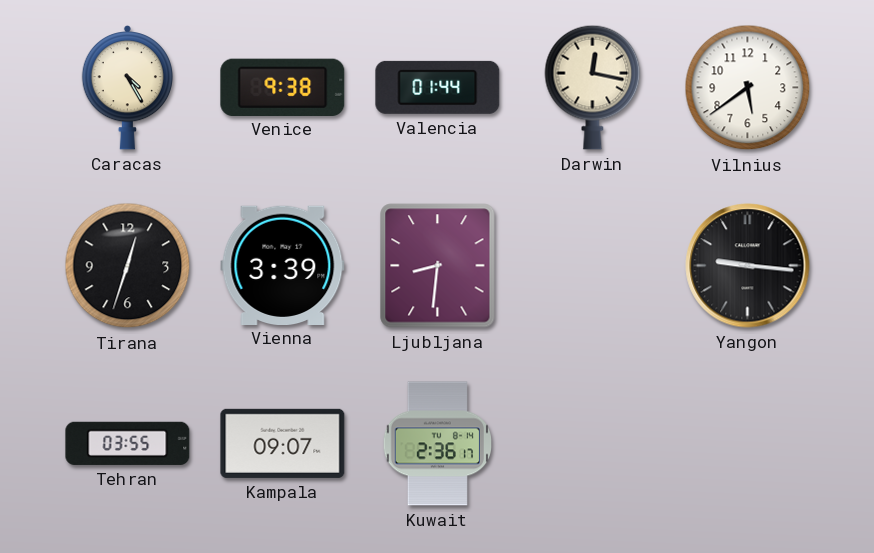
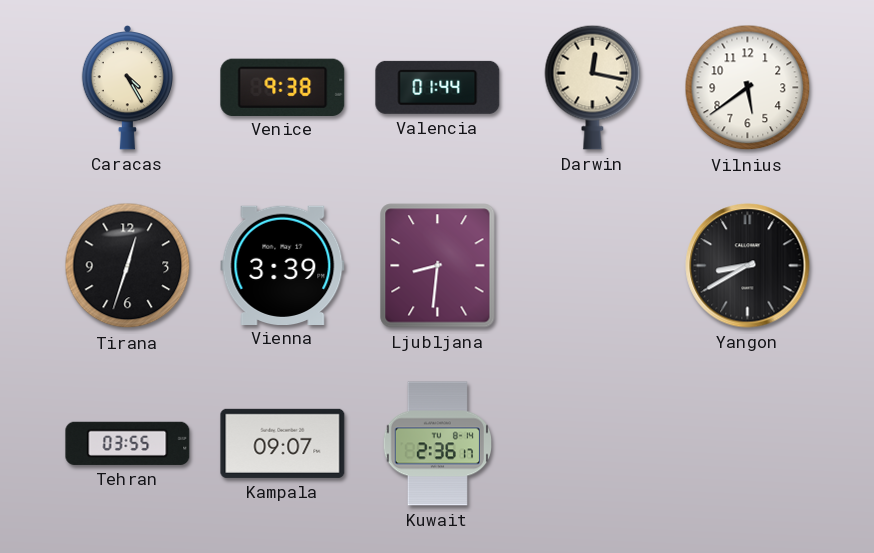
Yangon: 9:16 -> 8:40
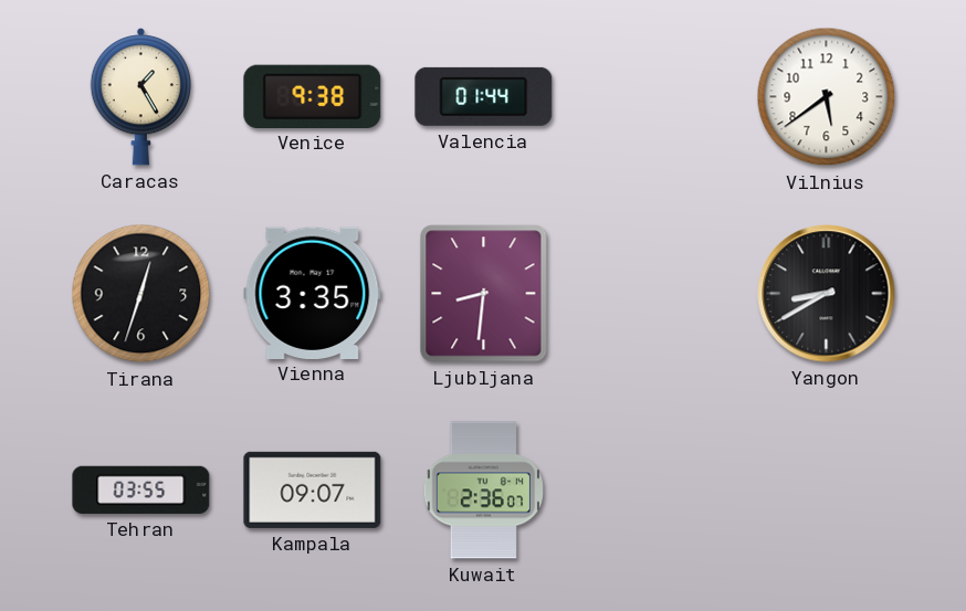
Caracas: 4:25 -> 1:25
Darwin: 12:17 -> none
Vienna: 3:39 -> 3:35
Kuwait: 2:36:17 -> 2:36:07
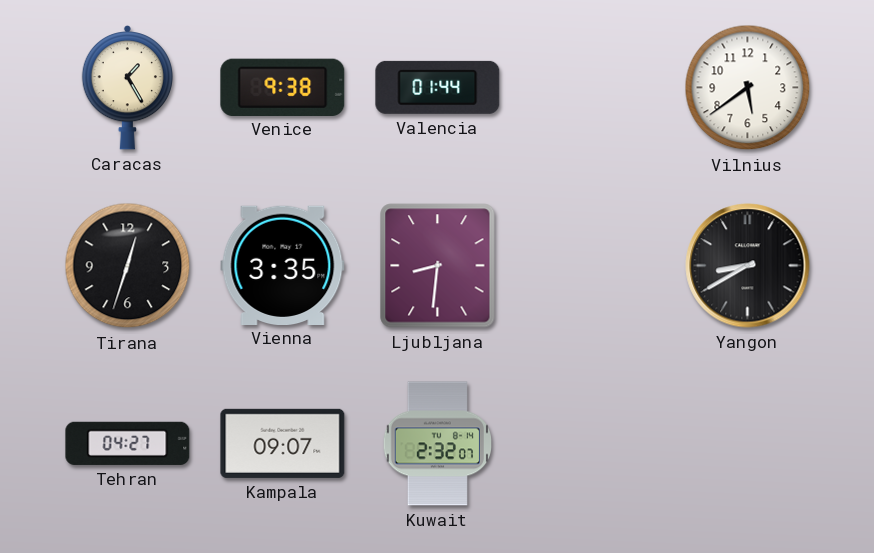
Tehran: 03:55 -> 04:27
Kuwait: 2:36 -> 2:32
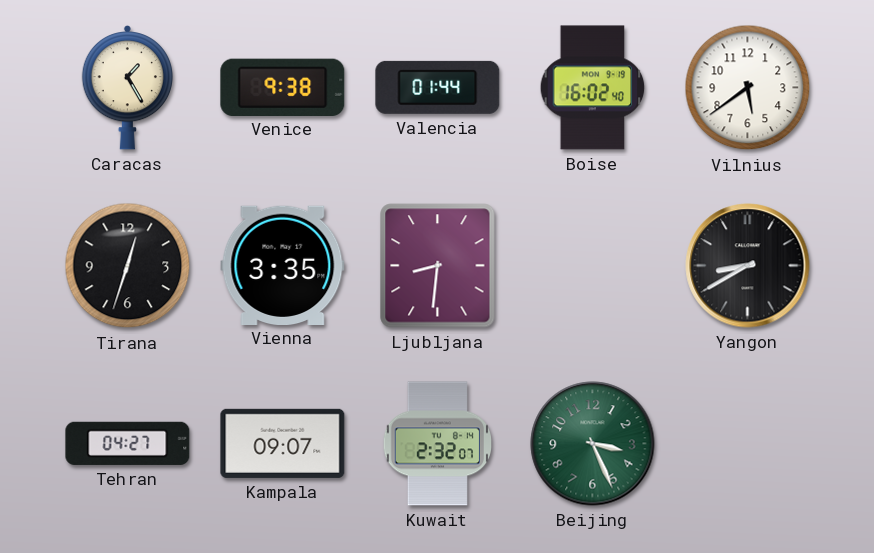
Boise: none -> 16:02
Beijing: none -> 3:26
